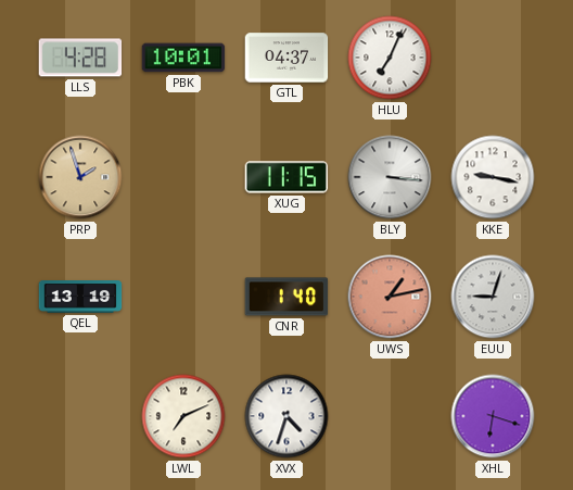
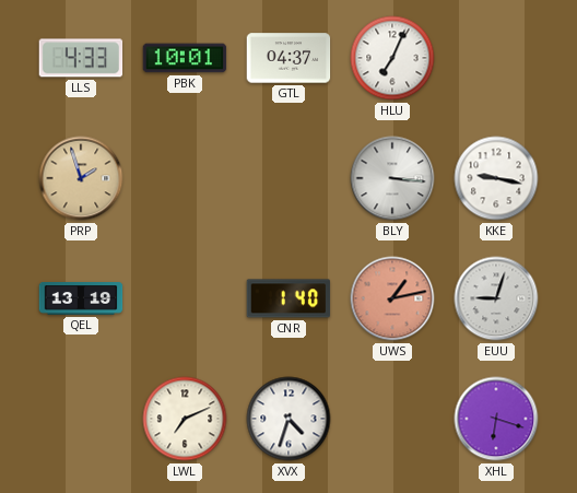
LLS: 4:28 -> 4:33
XUG: 11:15 -> none
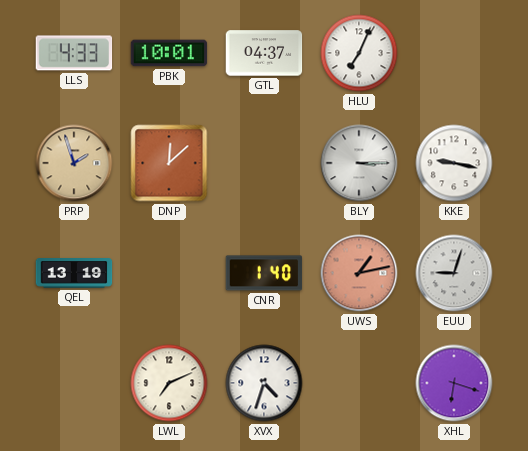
DNP: none -> 12:08
BLY: 3:16 -> 3:15
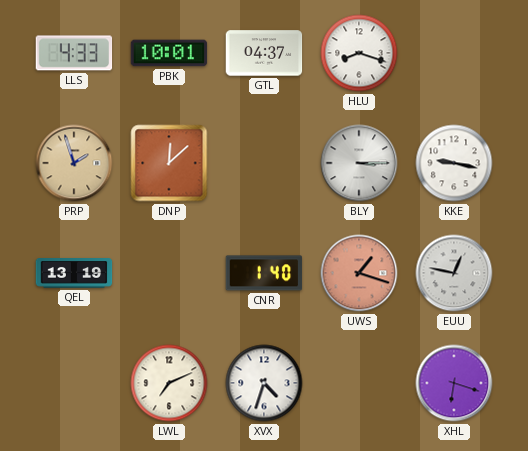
HLU: 7:04 -> 8:18
UWS: 1:13 -> 1:18
EUU: 9:03 -> 12:47
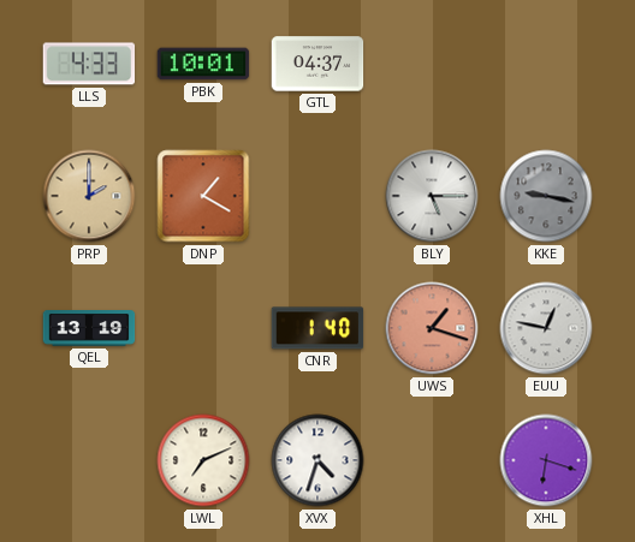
HLU: 8:18 -> none
PRP: 1:57 -> 2:00
DNP: 12:08 -> 1:20
BLY: 3:15 -> 5:15
KKE dial: white -> grey
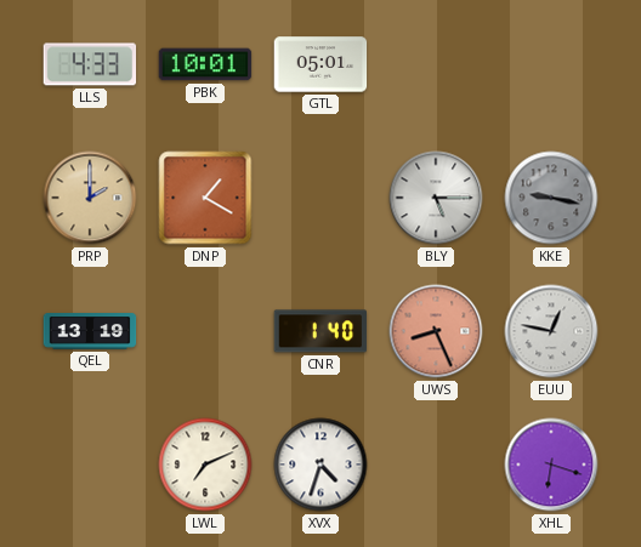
GTL: 04:37 -> 05:01
UWS: 1:18 -> 8:26
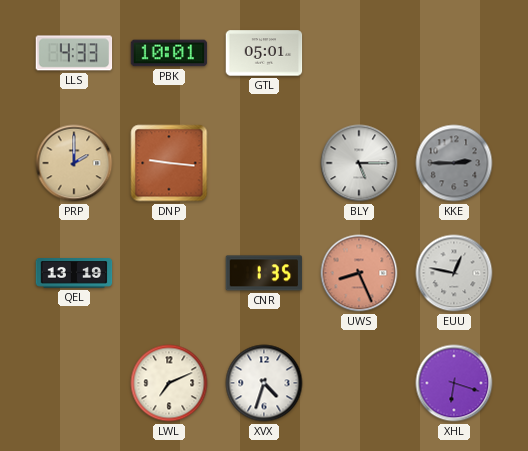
DNP: 1:20 -> 9:16
KKE: 9:17 -> 2:45
CNR: 1:40 -> 1:35
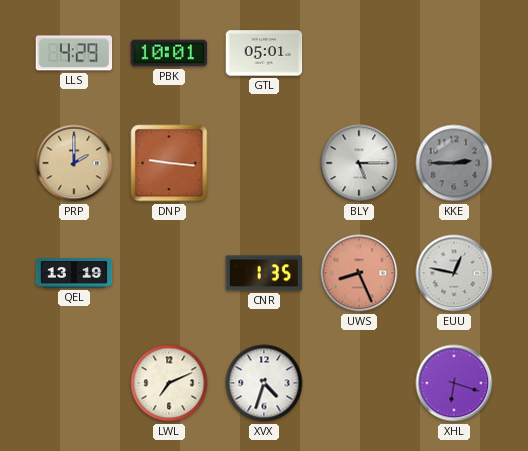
LLS: 4:33 -> 4:29
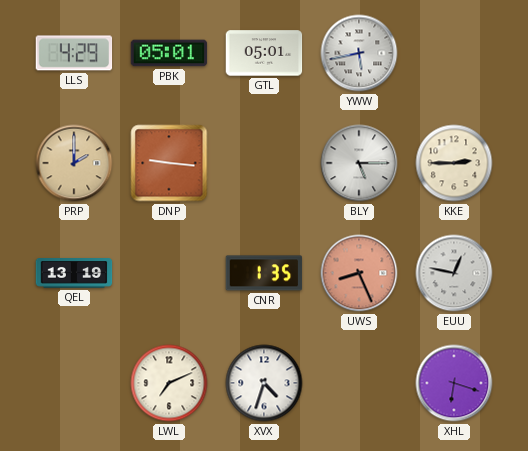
PBK: 10:01 -> 05:01
YWW: none -> 5:43
KKE dial: grey -> cream
